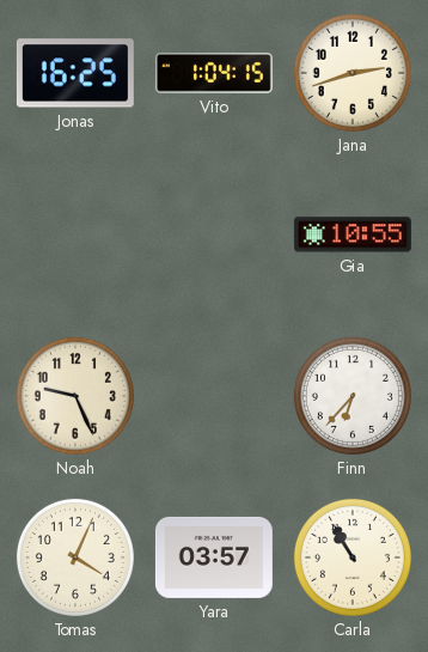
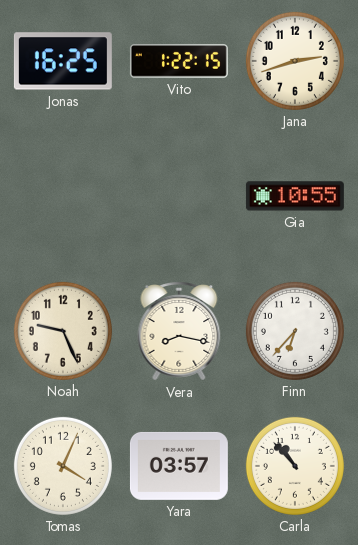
Vito: 1:04 -> 1:22
Vera: none -> 8:17
Carla: 10:55 -> 10:53
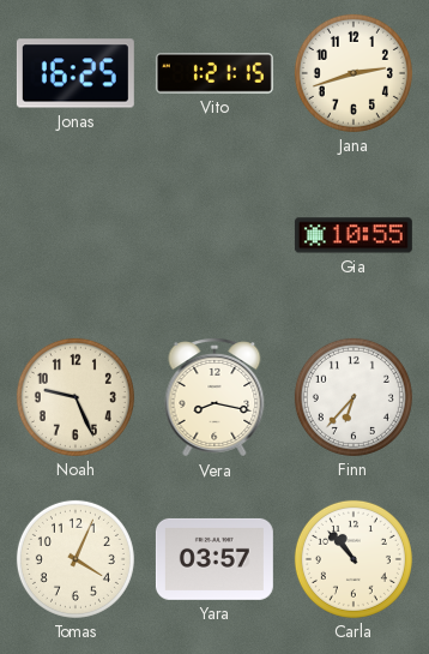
Vito: 1:22 -> 1:21
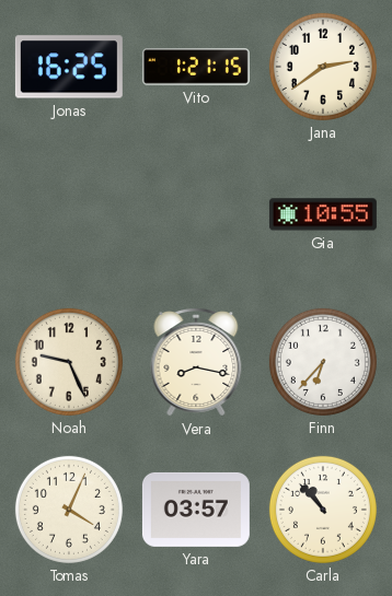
Jana: 2:42 -> 2:39
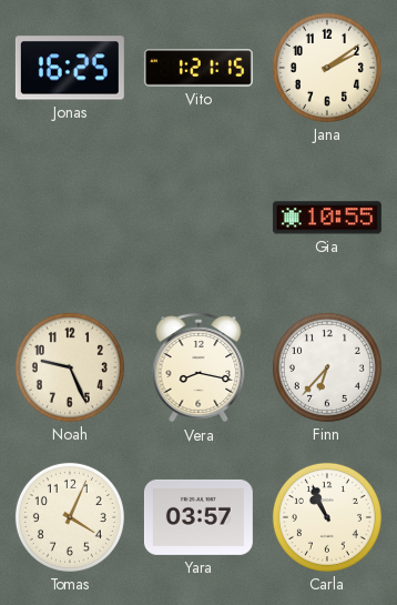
Jana: 2:39 -> 2:09
Carla: 10:53 -> 10:56
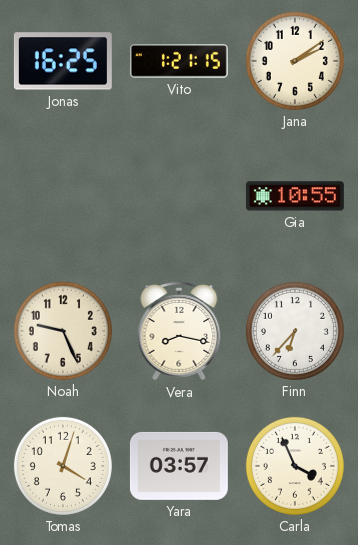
Tomas: 4:04 -> 4:03
Carla: 10:56 -> 3:56
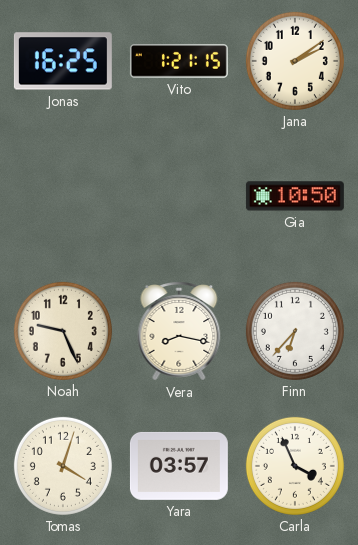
Gia: 10:55 -> 10:50
